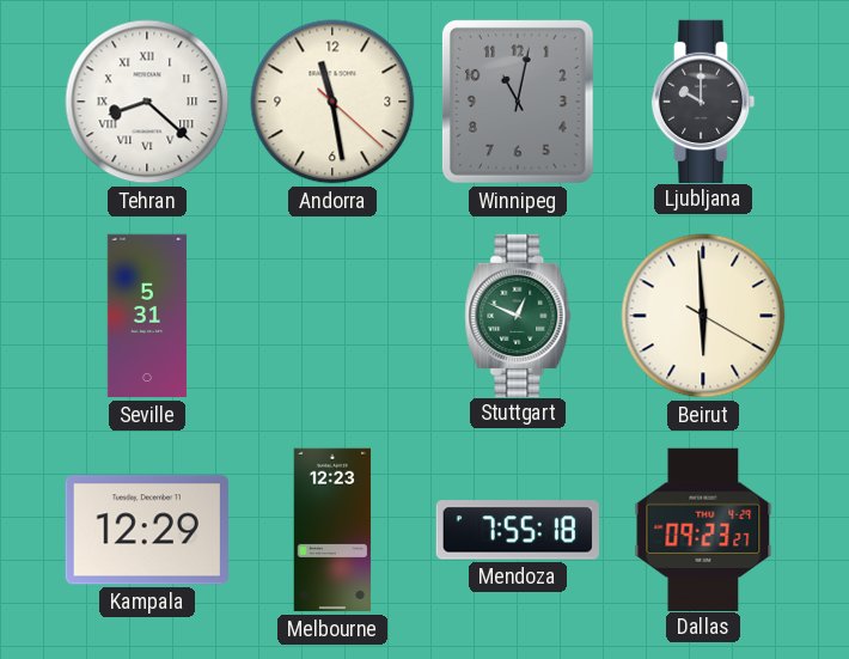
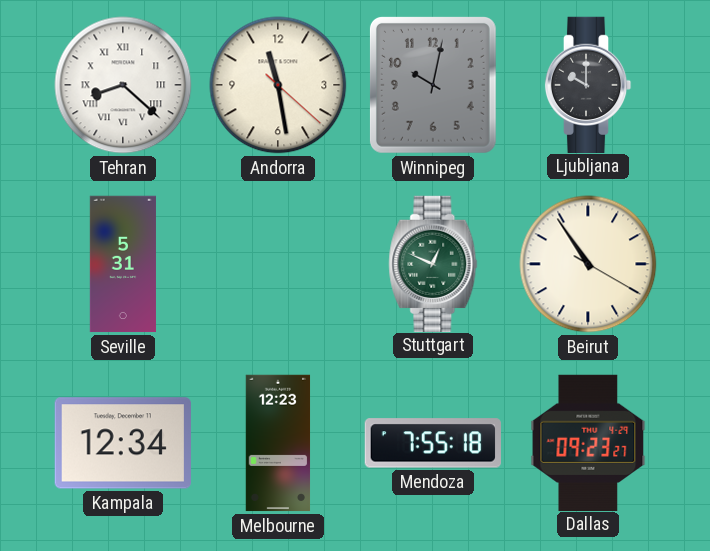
Winnipeg: 11:02 -> 10:02
Beirut: 5:59 -> 10:54
Kampala: 12:29 -> 12:34
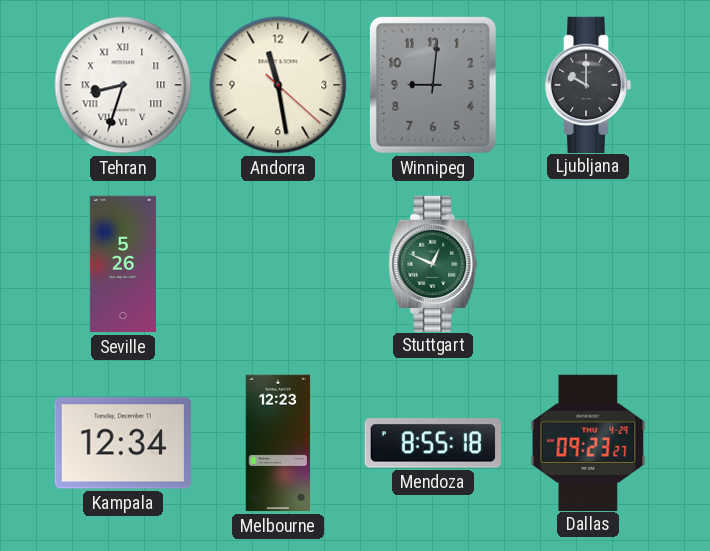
Tehran: 8:22 -> 8:33
Winnipeg: 10:02 -> 9:01
Seville: 5:31 -> 5:26
Beirut: 10:54 -> none
Mendoza: 7:55 -> 8:55
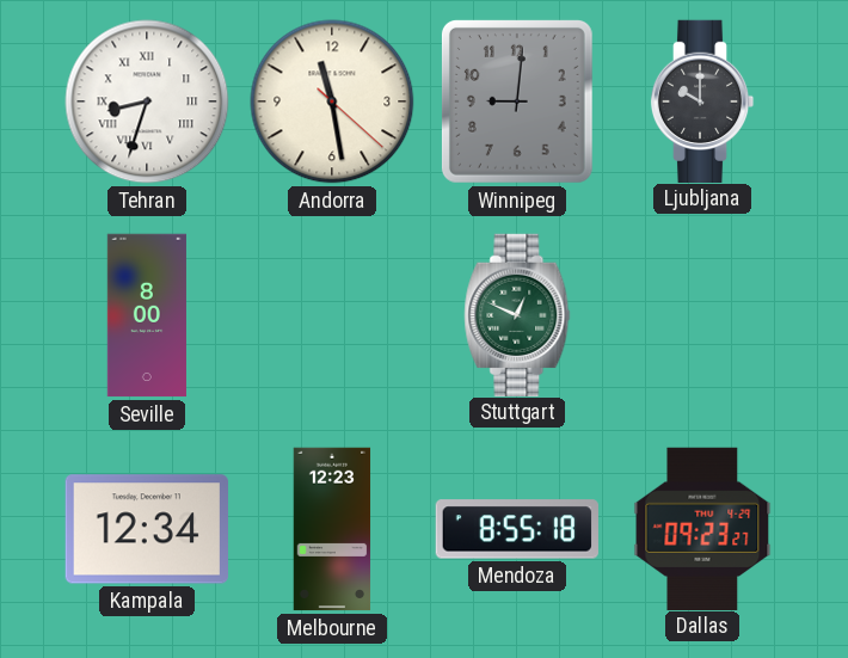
Seville: 5:26 -> 8:00
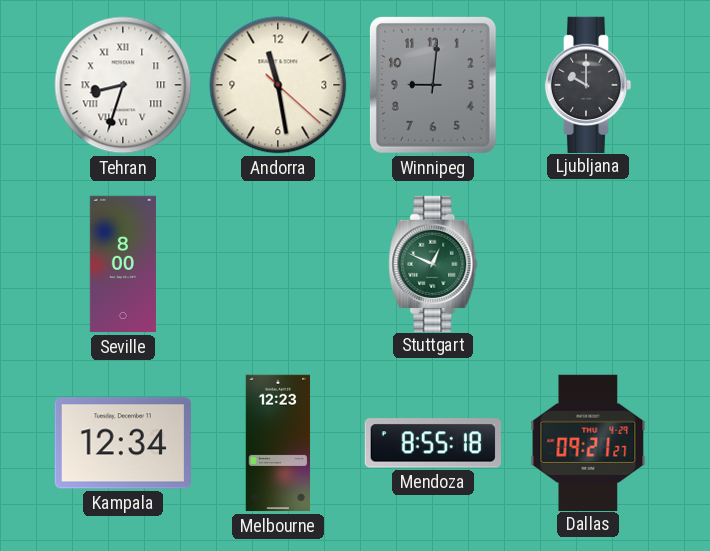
Dallas: 09:23 -> 09:21
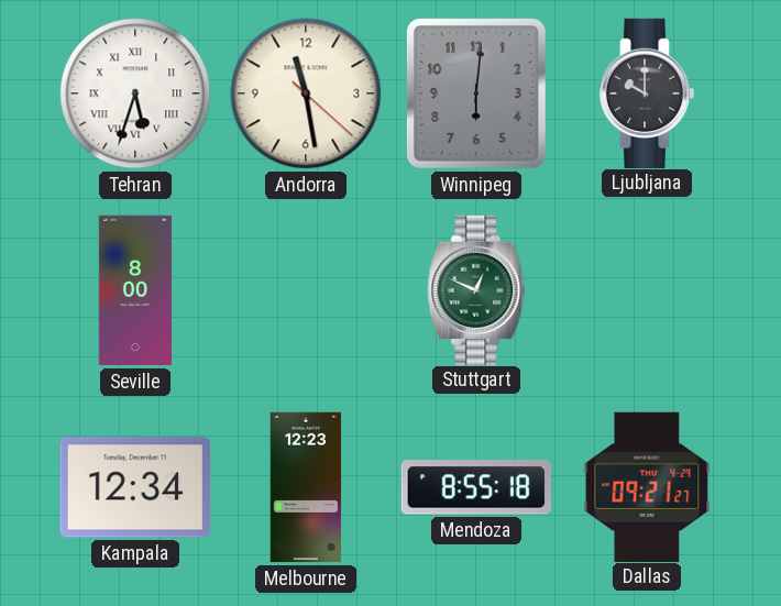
Tehran: 8:33 -> 5:33
Winnipeg: 9:01 -> 6:01
